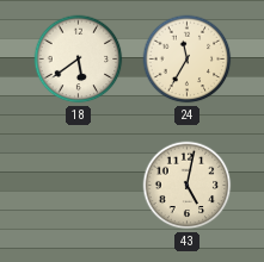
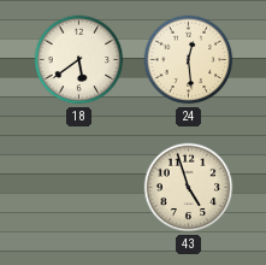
24: 11:35 -> 12:29
43: 5:02 -> 4:57
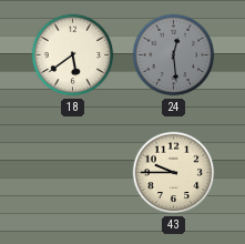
24 dial: cream -> grey
43: 4:57 -> 9:45
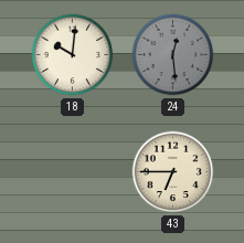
18: 5:39 -> 10:01
43: 9:45 -> 6:45
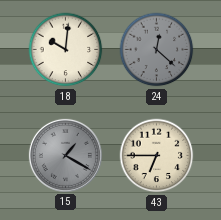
24: 12:29 -> 12:22
15: none -> 1:20
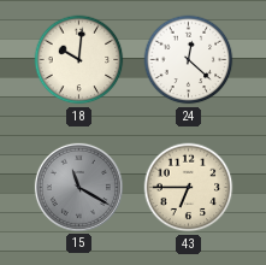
24 dial: grey -> white
15: 1:20 -> 11:20
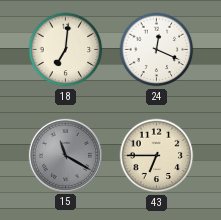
18: 10:01 -> 7:01
24: 12:22 -> 12:19
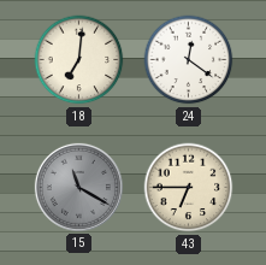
24: 12:19 -> 12:21
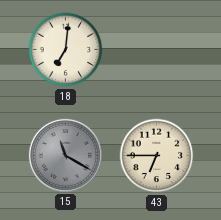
24: 12:21 -> none
